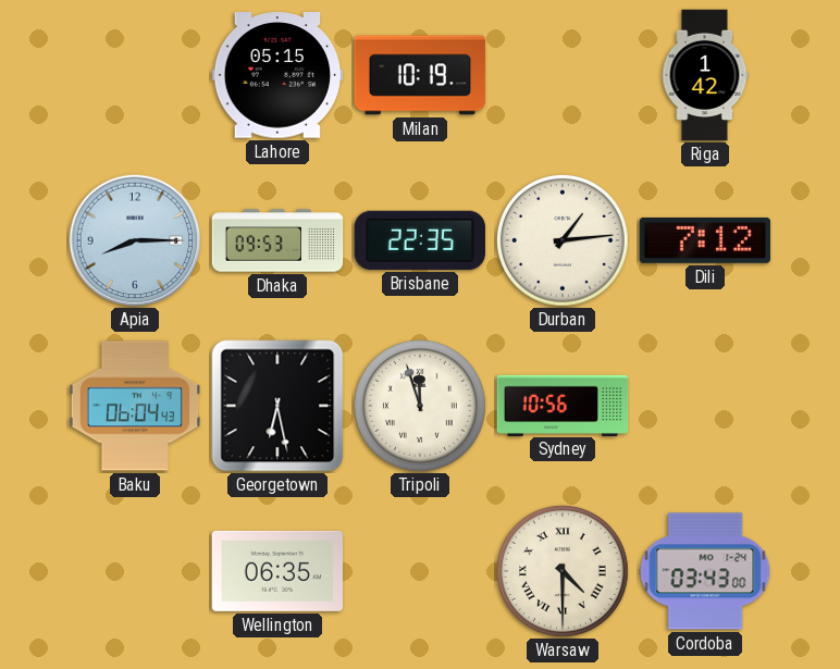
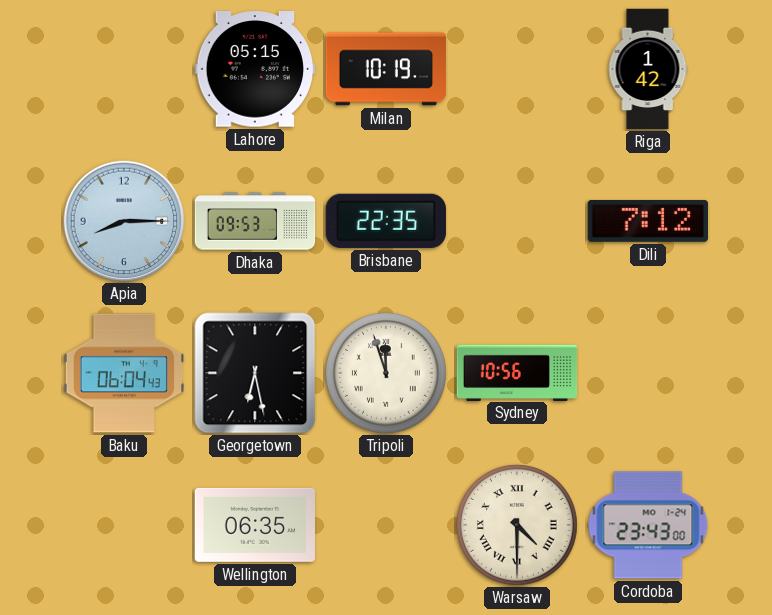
Durban: 1:14 -> none
Cordoba: 03:43 -> 23:43
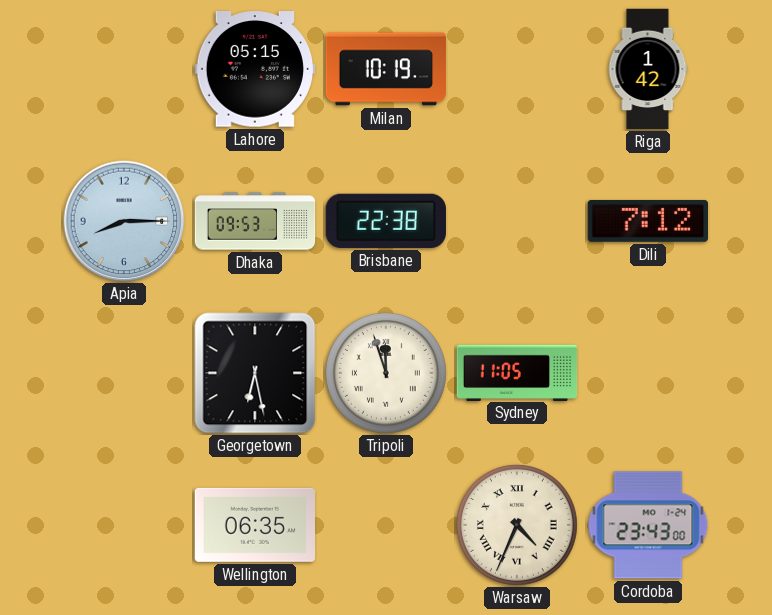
Brisbane: 22:35 -> 22:38
Baku: 06:04 -> none
Sydney: 10:56 -> 11:05
Warsaw: 4:30 -> 4:34
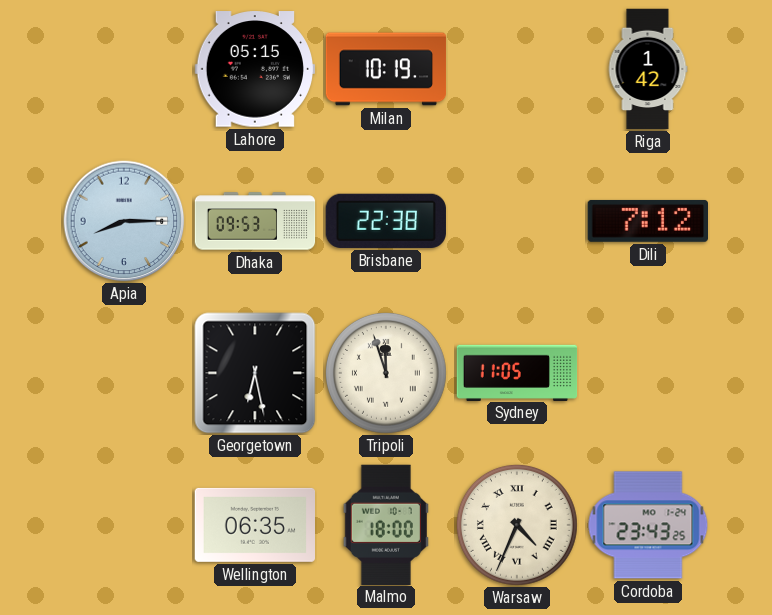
Malmo: none -> 18:00
Cordoba: 23:43:00 -> 23:43:25
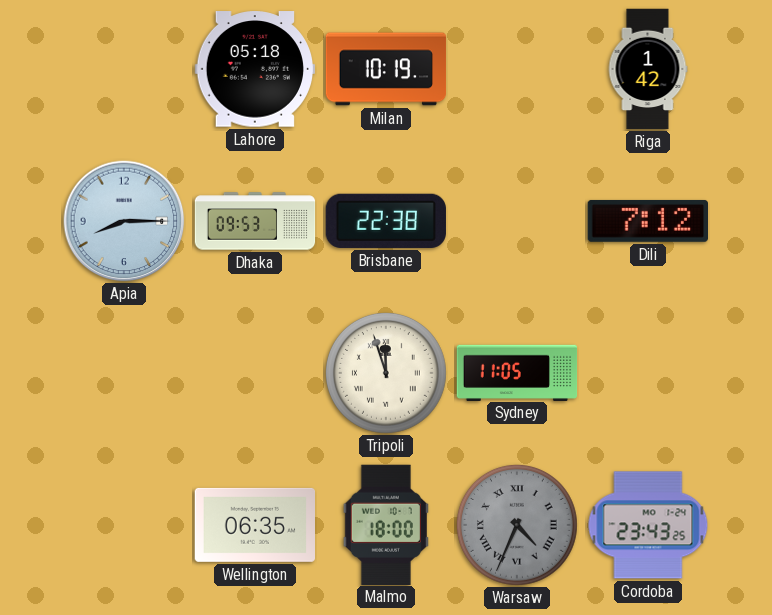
Lahore: 05:15 -> 05:18
Georgetown: 6:28 -> none
Warsaw dial: cream -> grey
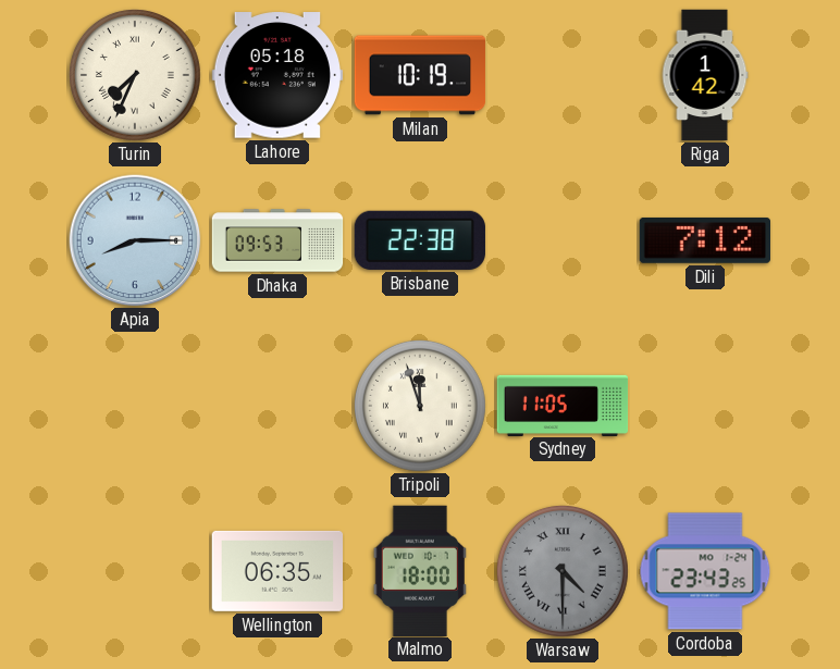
Turin: none -> 7:34
Warsaw: 4:34 -> 4:30
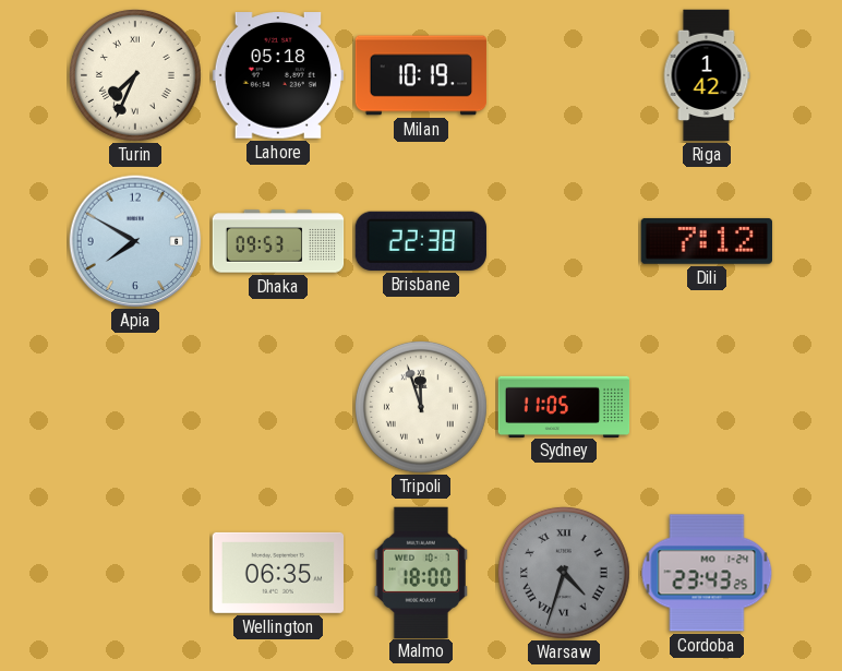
Apia: 8:15 -> 7:50
Warsaw: 4:30 -> 4:33
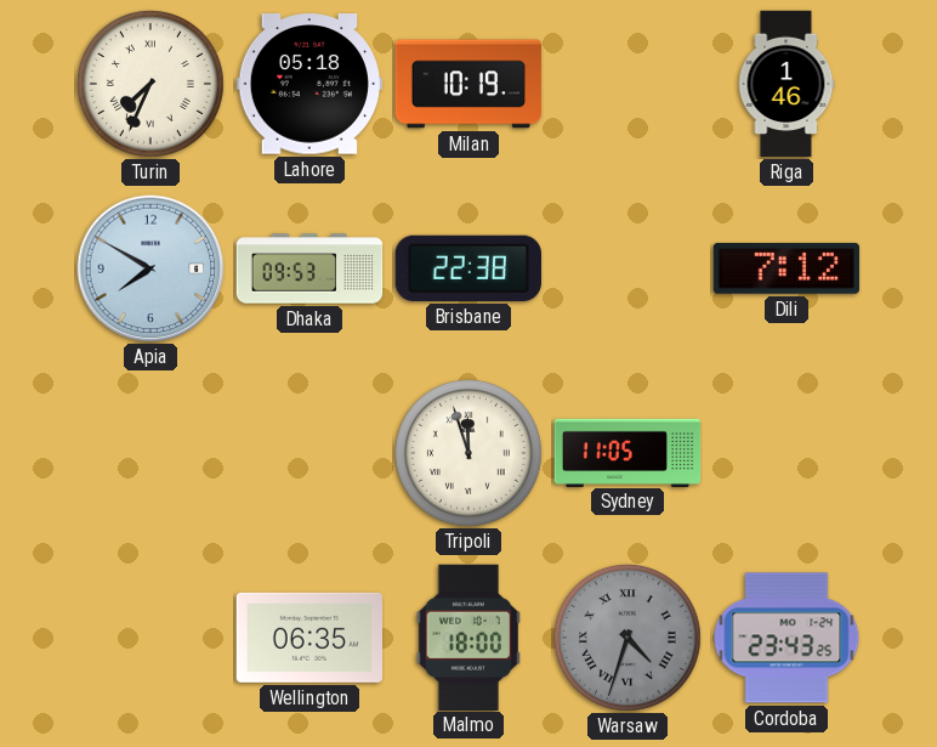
Riga: 1:42 -> 1:46
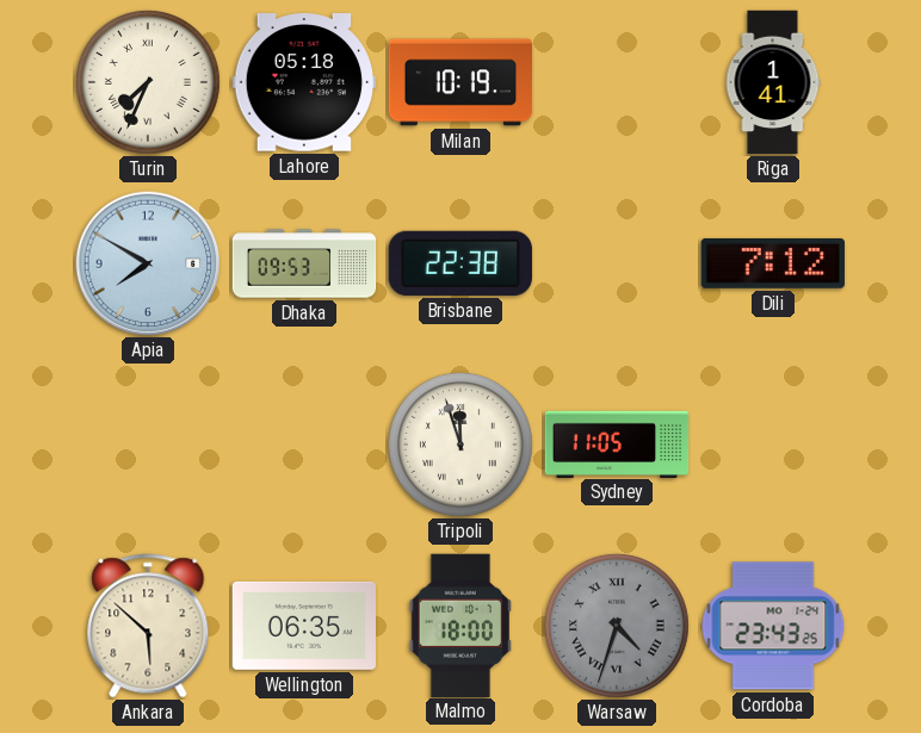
Riga: 1:46 -> 1:41
Ankara: none -> 5:52
